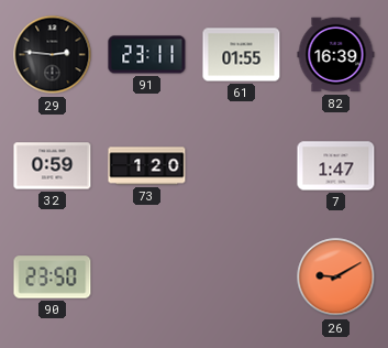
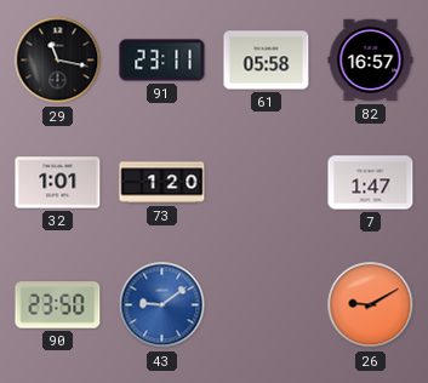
29: 2:46 -> 11:17
61: 01:55 -> 05:58
82: 16:39 -> 16:57
32: 0:59 -> 1:01
43: none -> 9:09
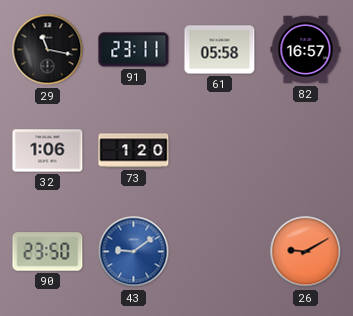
32: 1:01 -> 1:06
7: 1:47 -> none
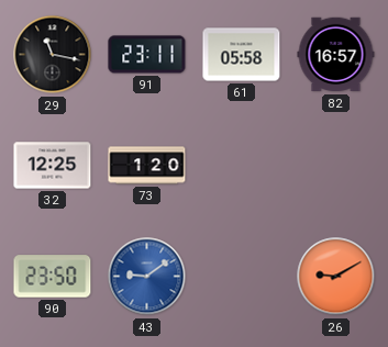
32: 1:06 -> 12:25
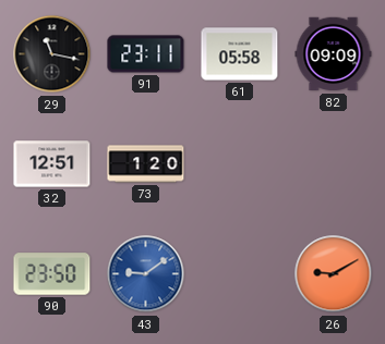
82: 16:57 -> 09:09
32: 12:25 -> 12:51
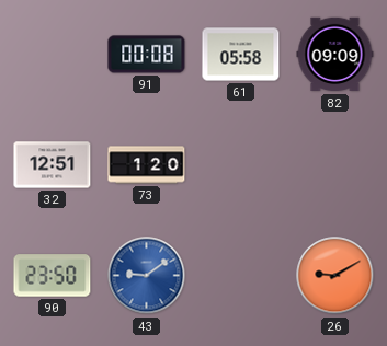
29: 11:17 -> none
91: 23:11 -> 00:08
